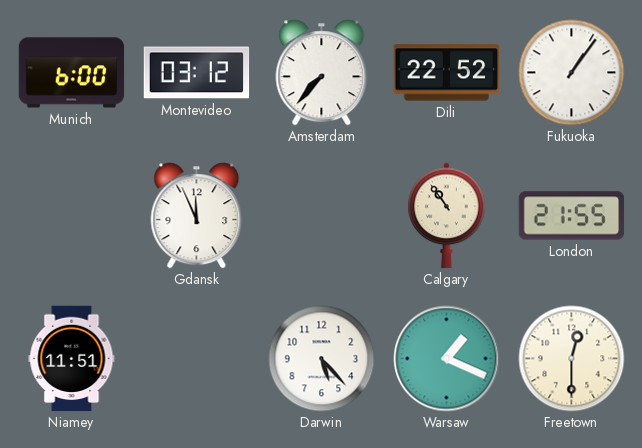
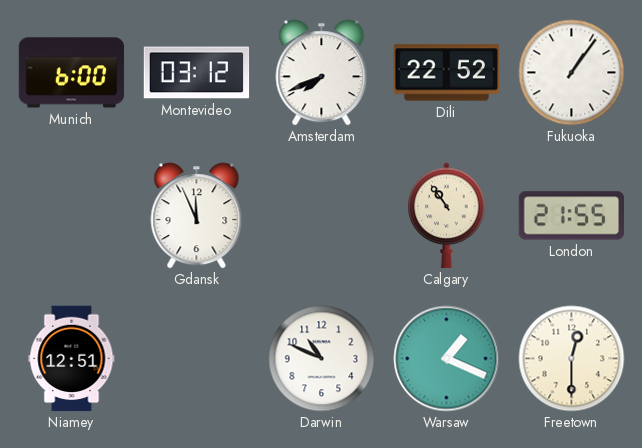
Amsterdam: 7:37 -> 7:41
Niamey: 11:51 -> 12:51
Darwin: 5:23 -> 10:49
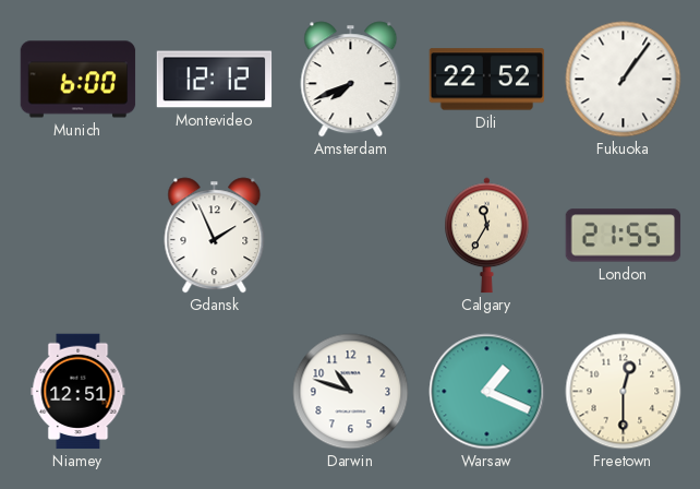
Montevideo: 03:12 -> 12:12
Gdansk: 11:56 -> 1:56
Calgary: 10:54 -> 11:35
Darwin: 10:49 -> 10:48
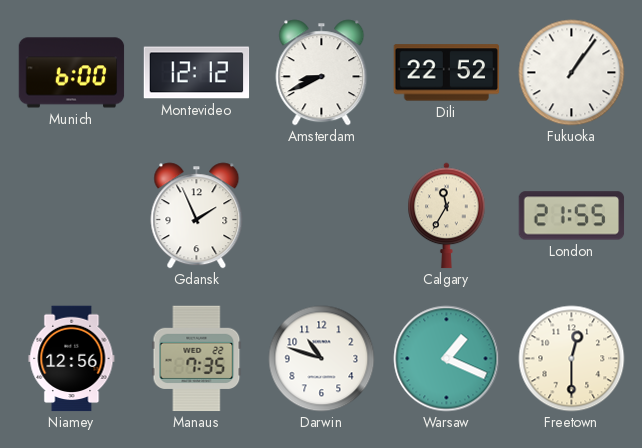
Amsterdam: 7:41 -> 8:41
Niamey: 12:51 -> 12:56
Manaus: none -> 7:35
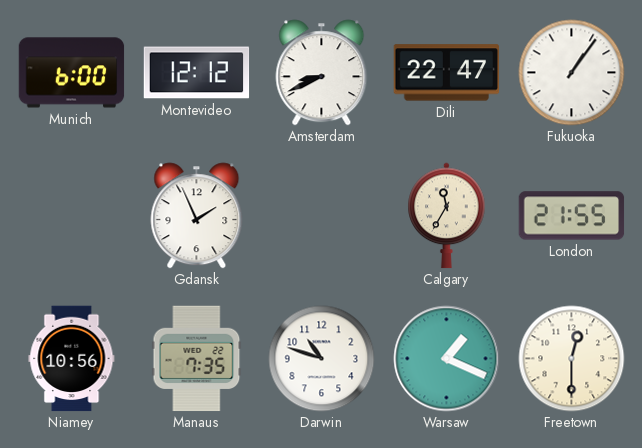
Dili: 22:52 -> 22:47
Niamey: 12:56 -> 10:56
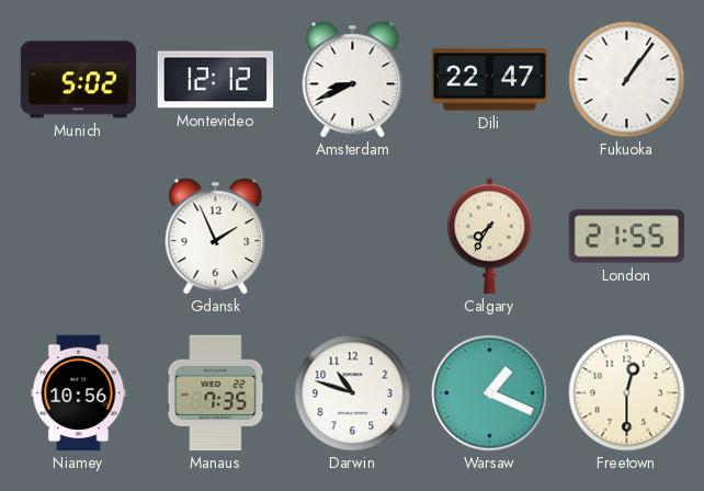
Munich: 6:00 -> 5:02
Calgary: 11:35 -> 7:35
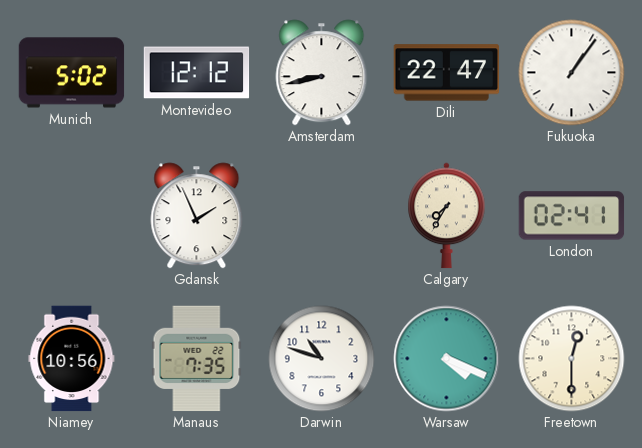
Amsterdam: 8:41 -> 8:43
London: 21:55 -> 02:41
Warsaw: 1:19 -> 4:19
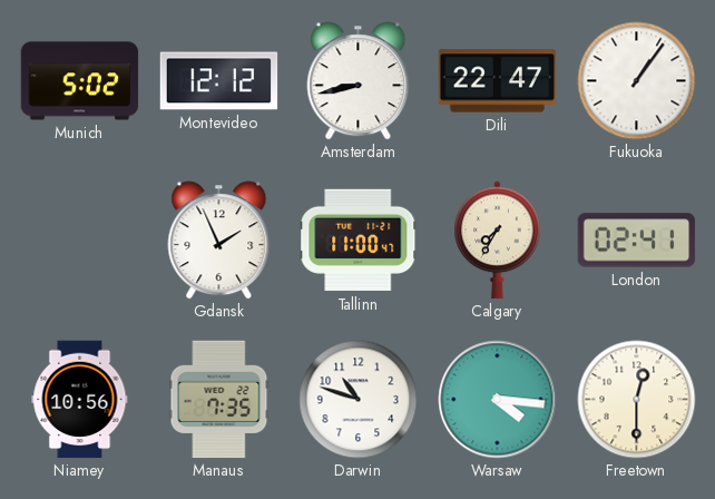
Tallinn: none -> 11:00
Warsaw: 4:19 -> 4:16
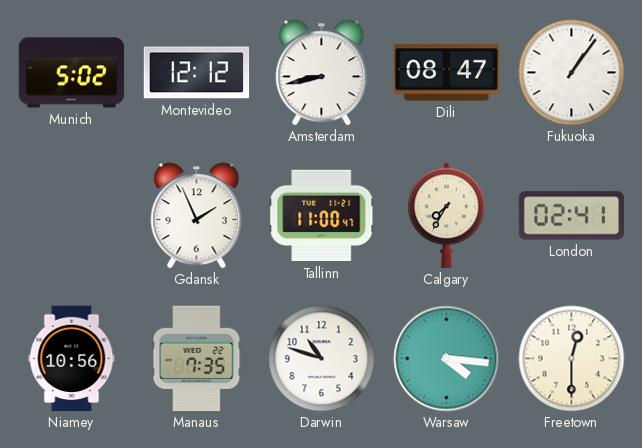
Dili: 22:47 -> 08:47
